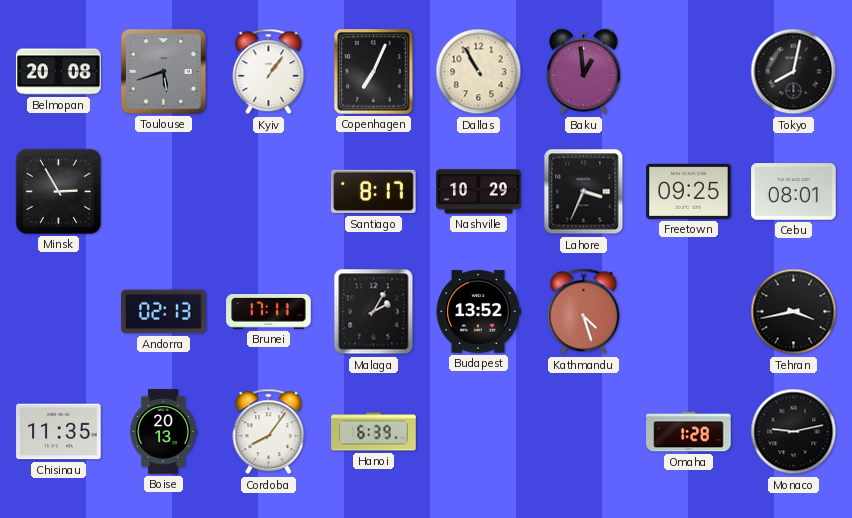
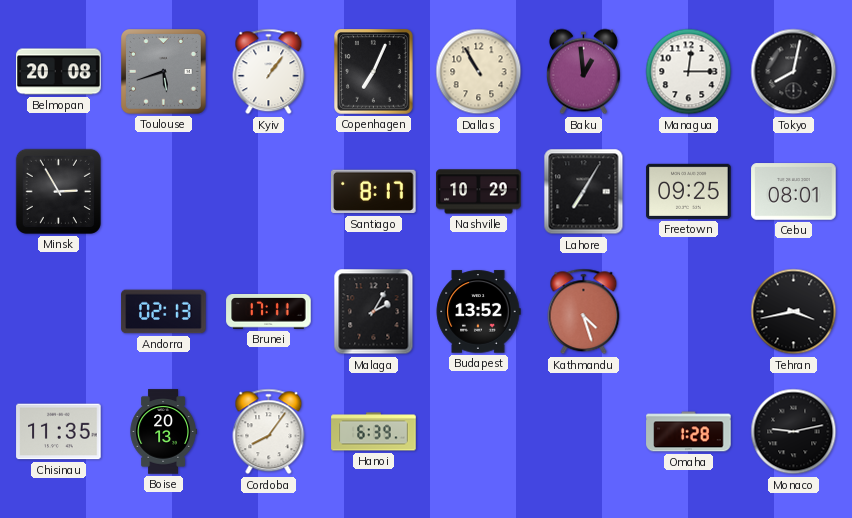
Managua: none -> 12:15
Lahore: 3:34 -> 7:05
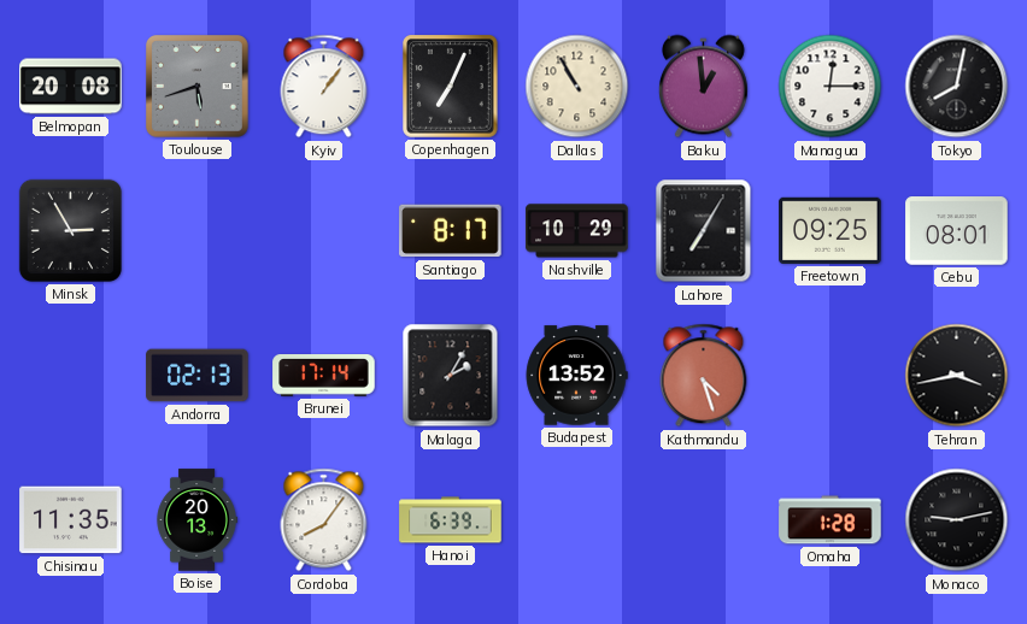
Brunei: 17:11 -> 17:14
